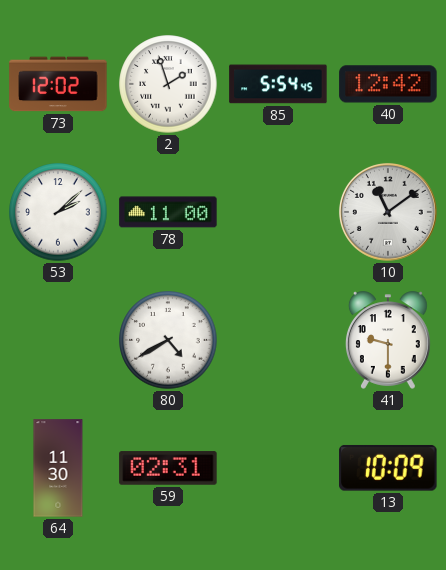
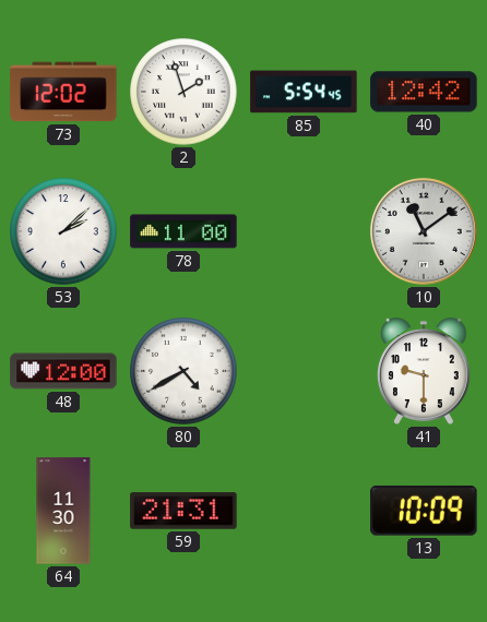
48: none -> 12:00
59: 02:31 -> 21:31
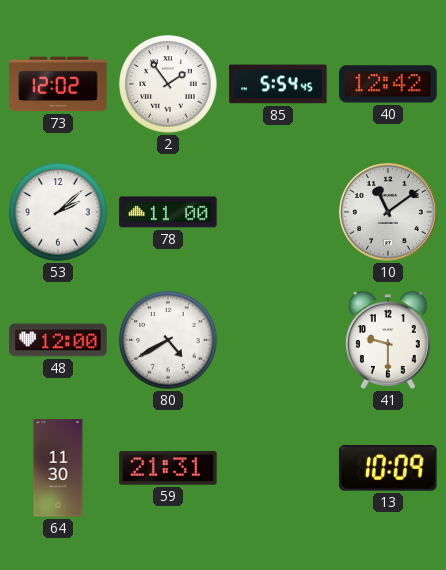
2: 1:57 -> 1:54
